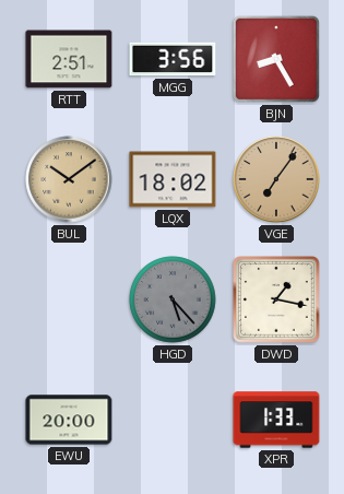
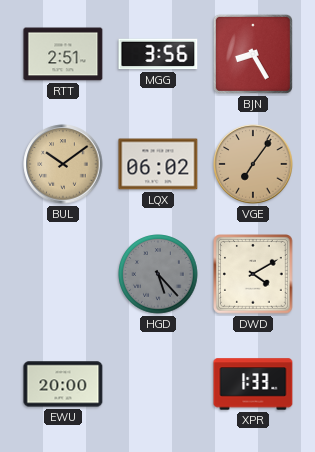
LQX: 18:02 -> 06:02
DWD: 1:17 -> 4:10
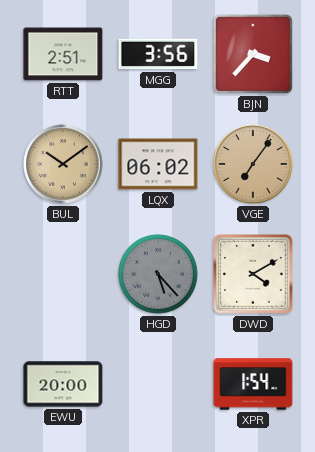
BJN: 8:25 -> 3:37
XPR: 1:33 -> 1:54
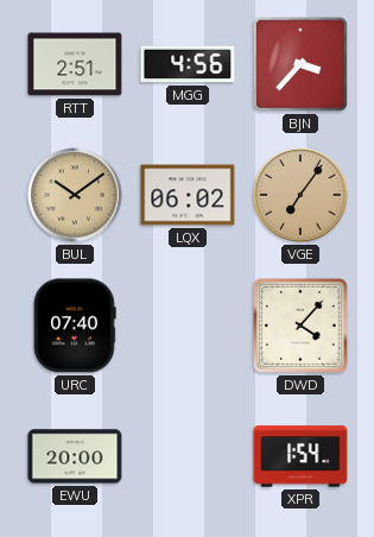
MGG: 3:56 -> 4:56
URC: none -> 07:40
HGD: 5:23 -> none
DWD: 4:10 -> 4:07
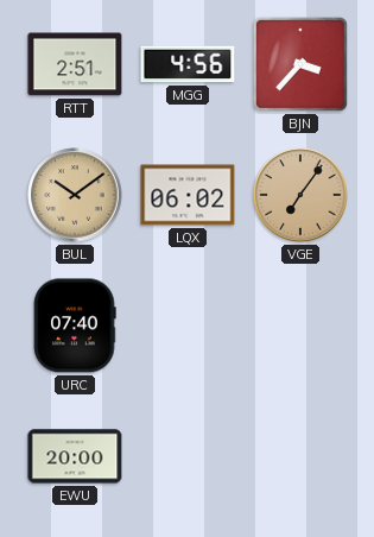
DWD: 4:07 -> none
XPR: 1:54 -> none
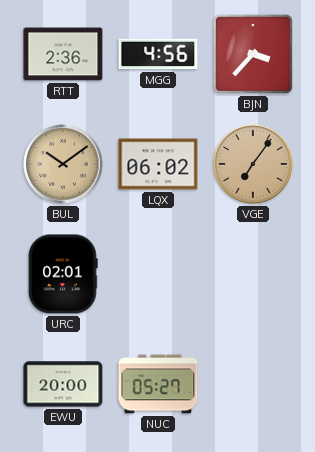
RTT: 2:51 -> 2:36
URC: 07:40 -> 02:01
NUC: none -> 05:27
